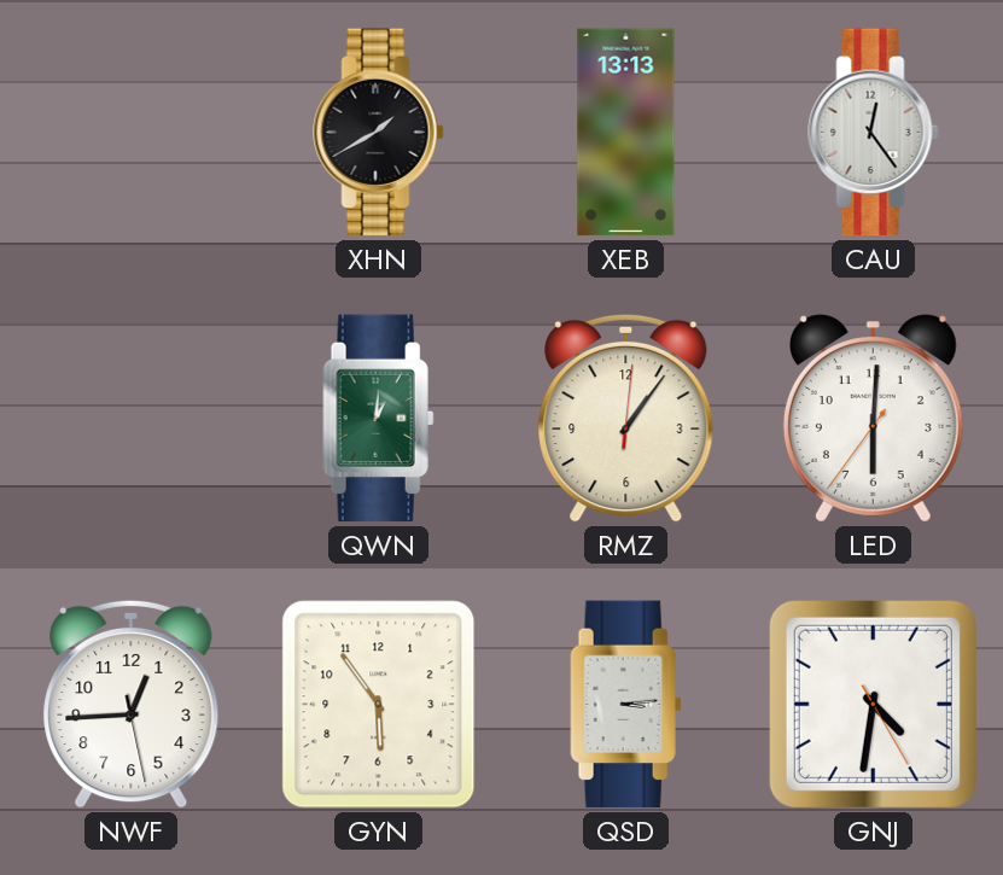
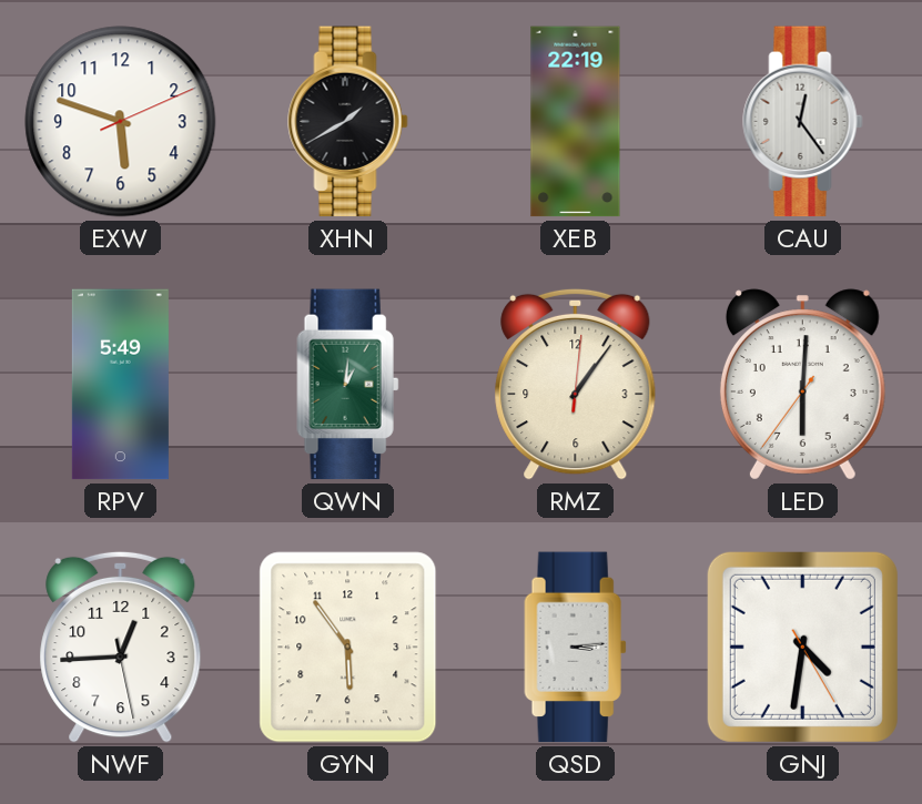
EXW: none -> 5:48
XEB: 13:13 -> 22:19
RPV: none -> 5:49
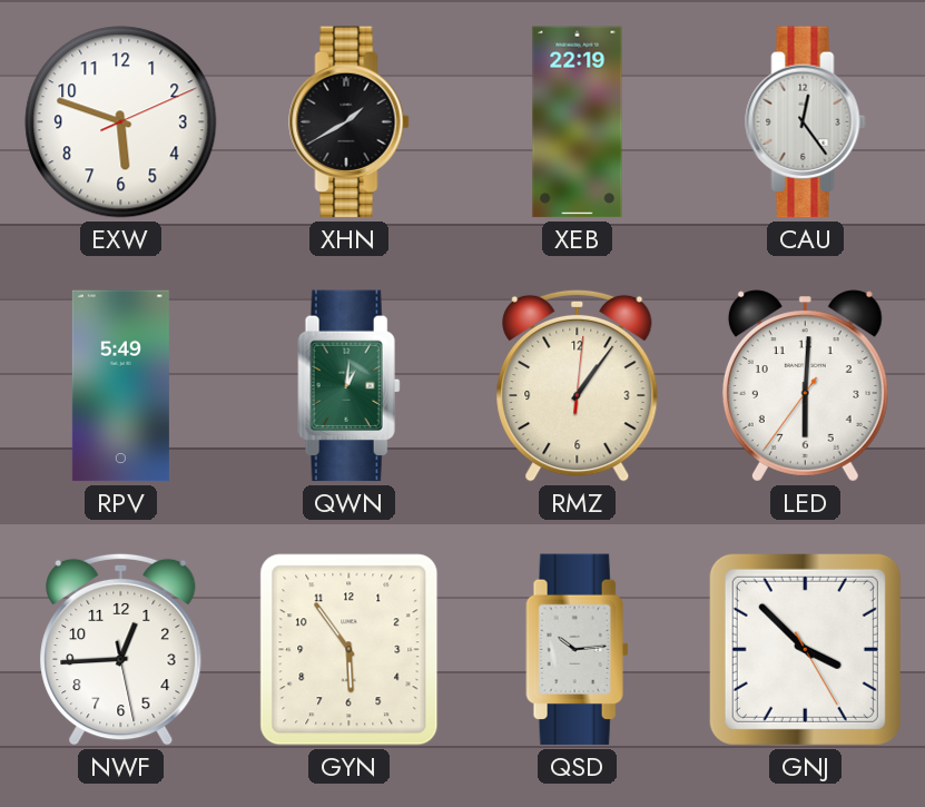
QSD: 3:14 -> 10:14
GNJ: 4:31 -> 3:52
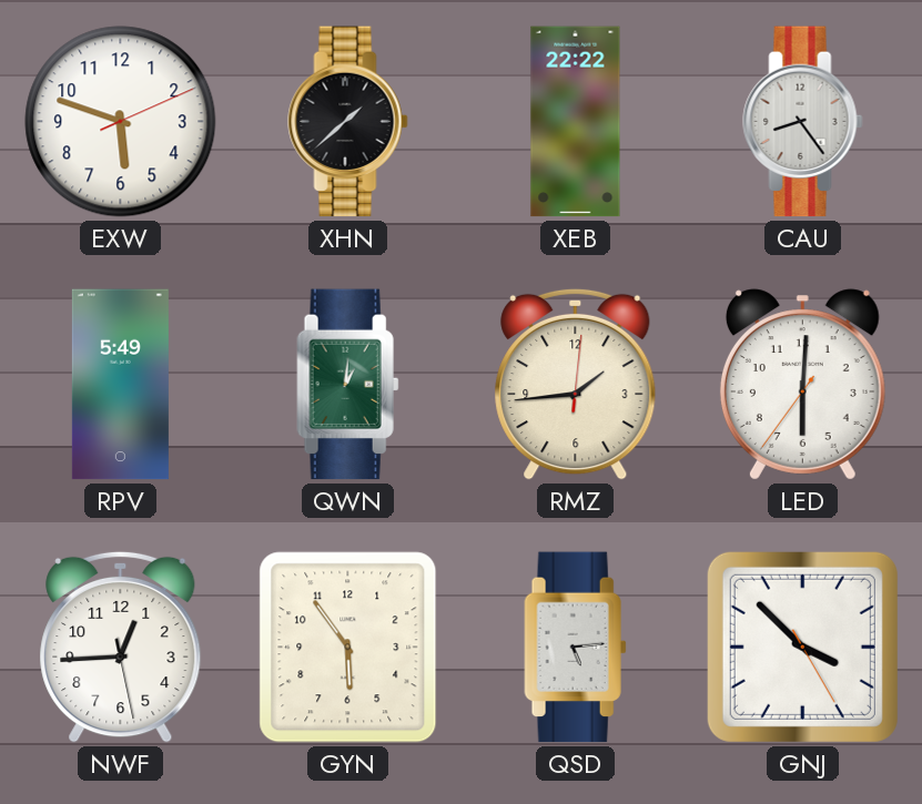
XHN: 1:40 -> 1:38
XEB: 22:19 -> 22:22
CAU: 12:24 -> 8:24
RMZ: 1:06 -> 1:44
QSD: 10:14 -> 5:14
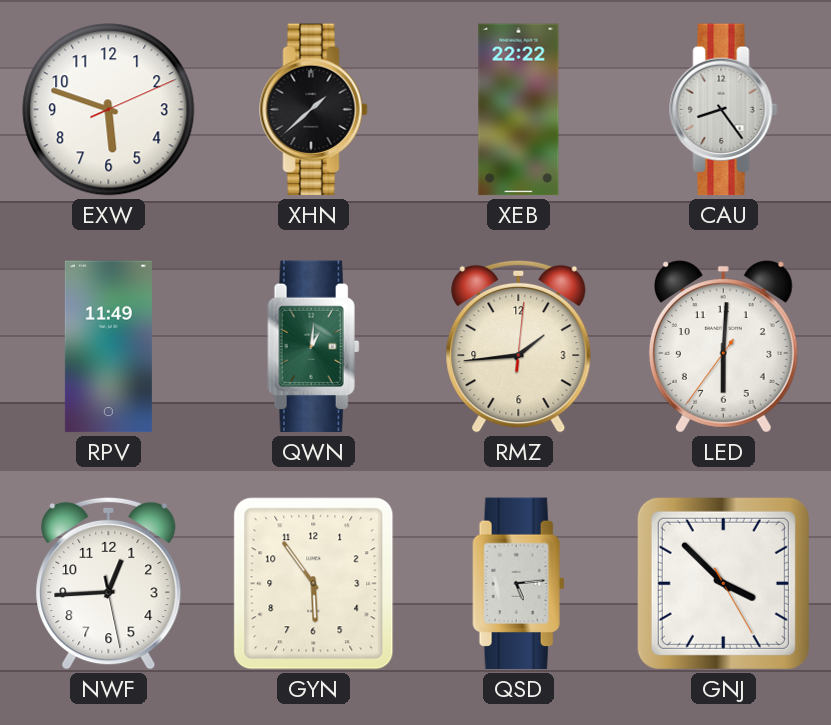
RPV: 5:49 -> 11:49
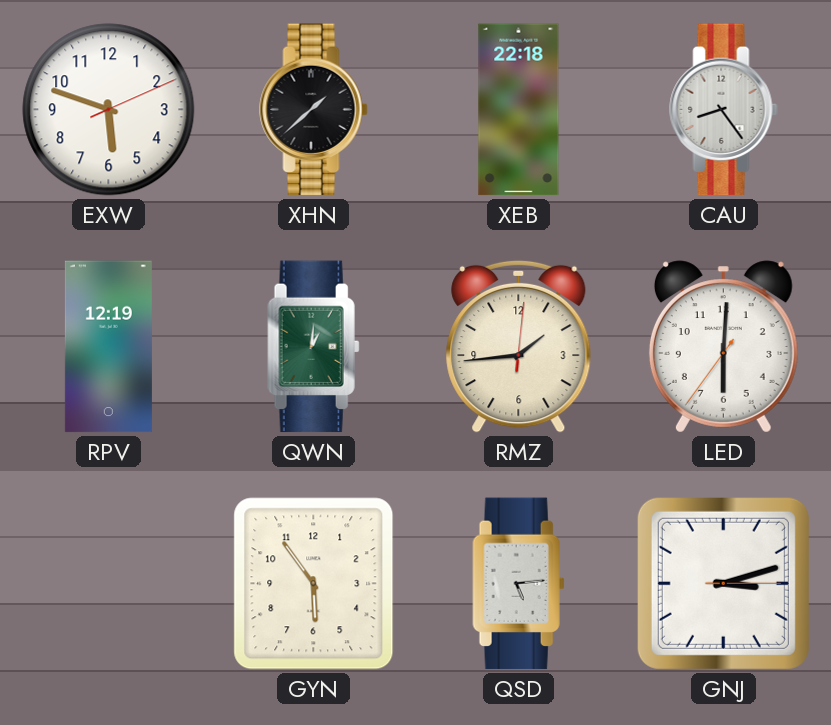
XEB: 22:22 -> 22:18
RPV: 11:49 -> 12:19
NWF: 12:44 -> none
GNJ: 3:52 -> 3:12
